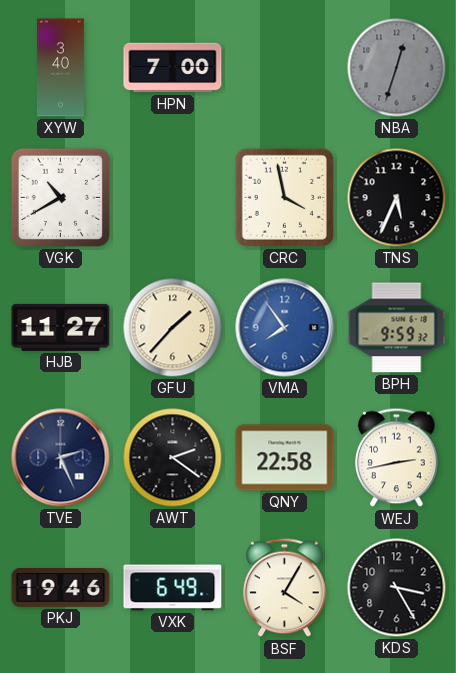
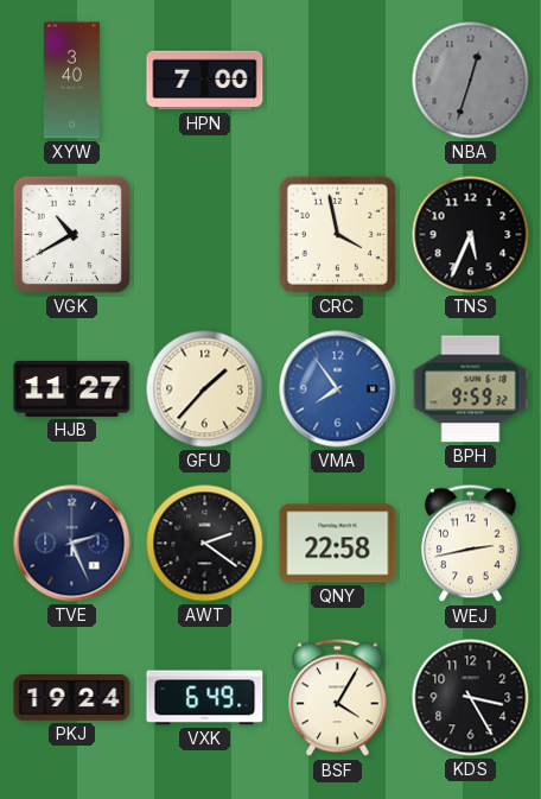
PKJ: 19:46 -> 19:24
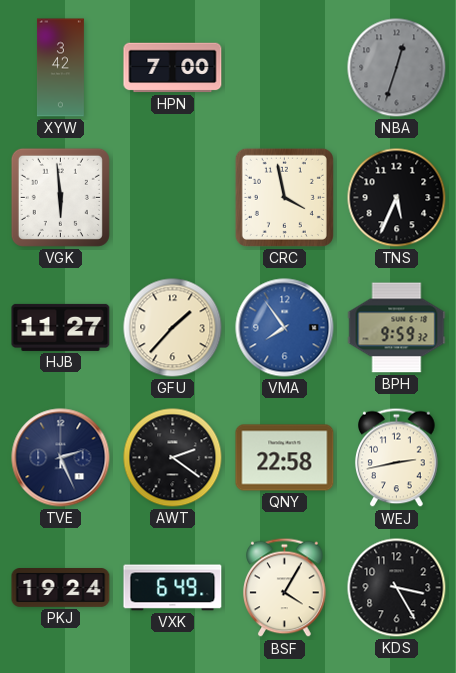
XYW: 3:40 -> 3:42
VGK: 10:40 -> 5:59
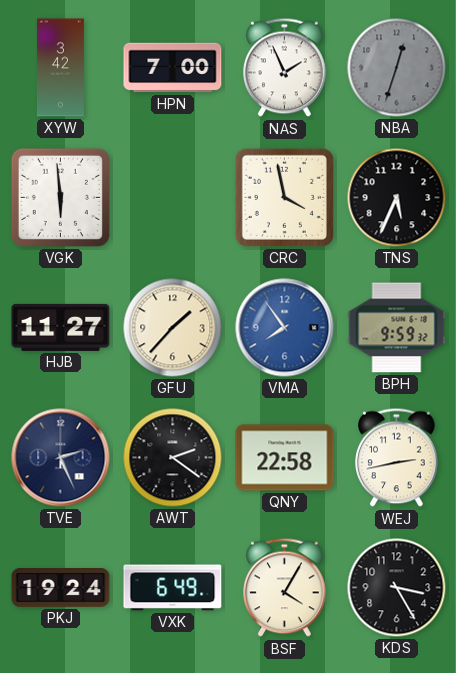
NAS: none -> 1:56
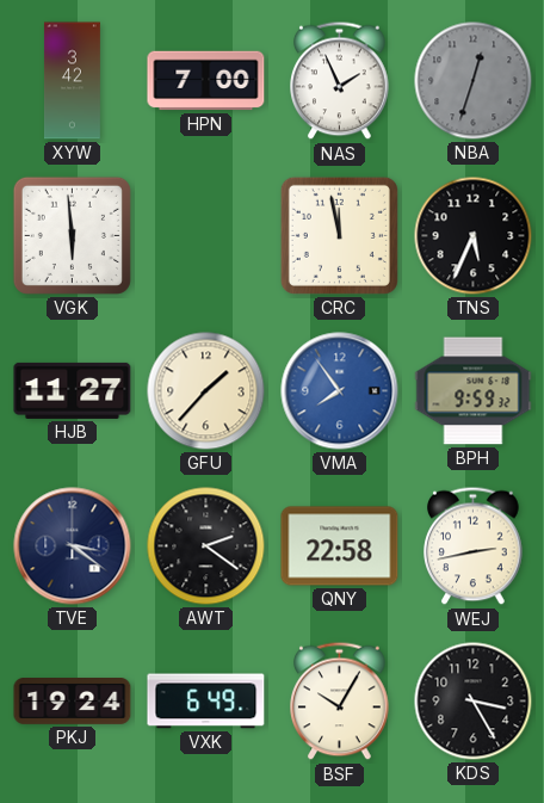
CRC: 3:58 -> 11:58
TVE: 2:26 -> 3:21
BSF: 4:05 -> 10:05
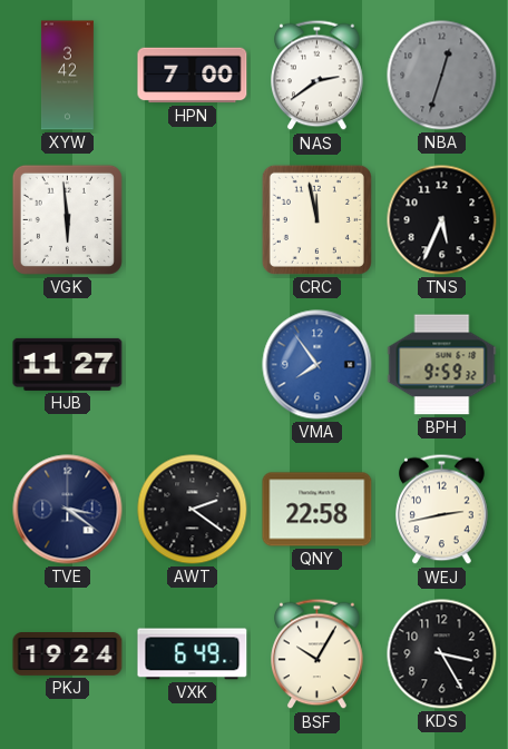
NAS: 1:56 -> 2:39
GFU: 1:37 -> none
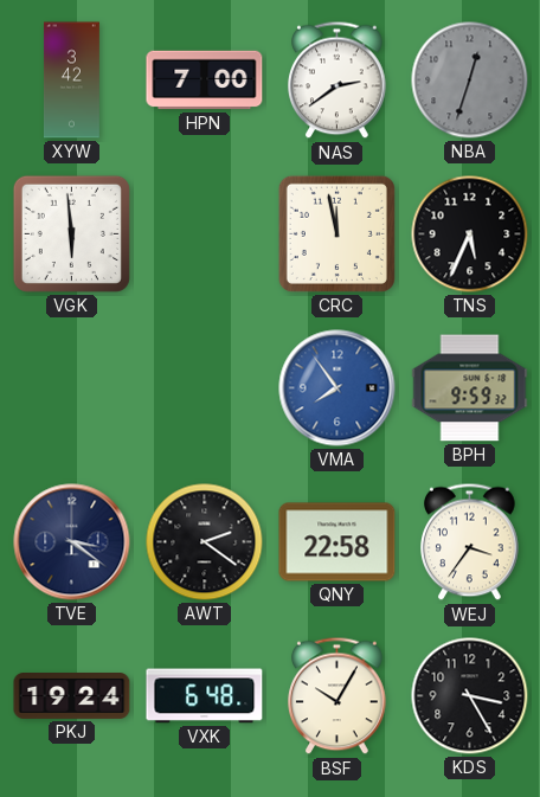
HJB: 11:27 -> none
WEJ: 2:43 -> 3:36
VXK: 6:49 -> 6:48
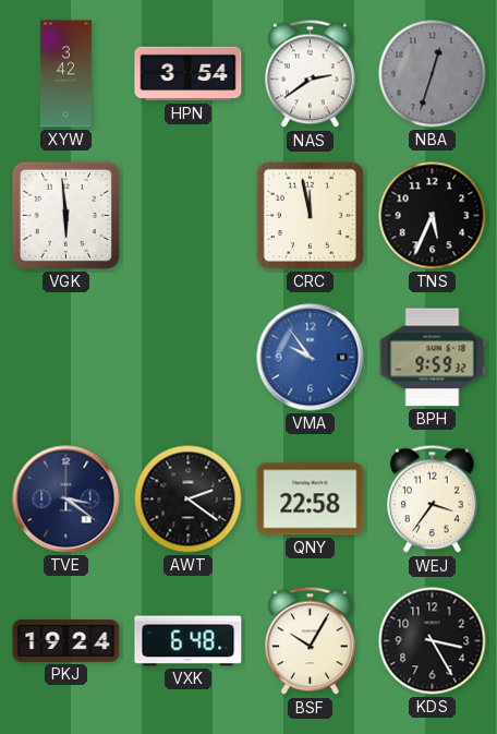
HPN: 7:00 -> 3:54
VMA: 7:54 -> 9:54
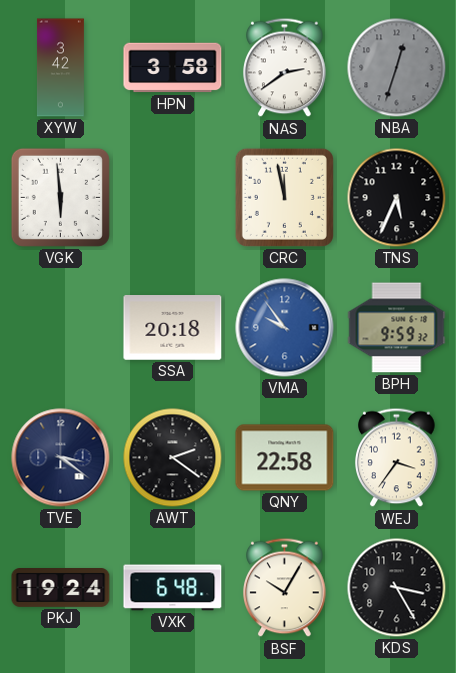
HPN: 3:54 -> 3:58
SSA: none -> 20:18
